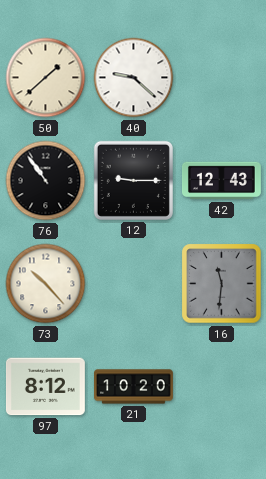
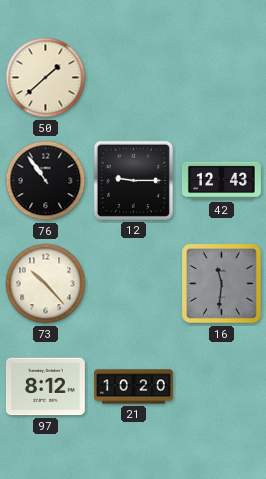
40: 9:22 -> none
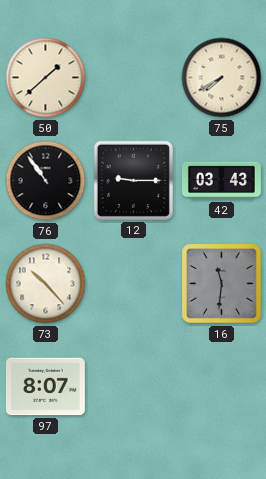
75: none -> 7:40
42: 12:43 -> 03:43
97: 8:12 -> 8:07
21: 10:20 -> none
